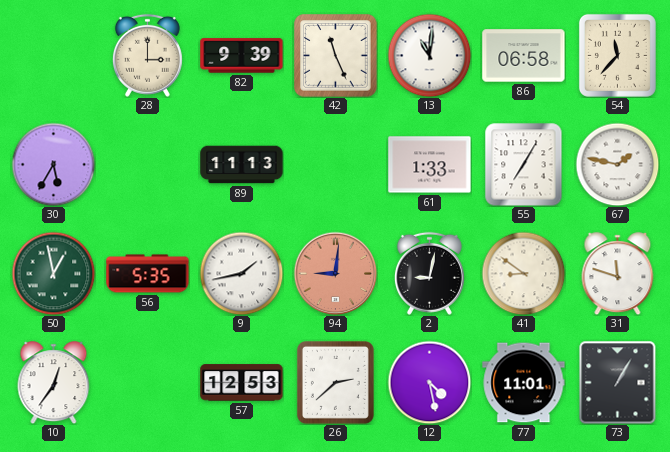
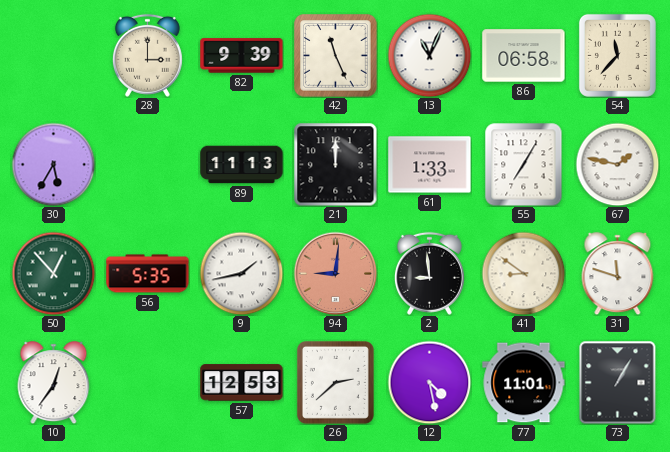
13: 11:01 -> 11:04
21: none -> 12:00
50: 12:58 -> 12:53
2: 9:02 -> 8:59
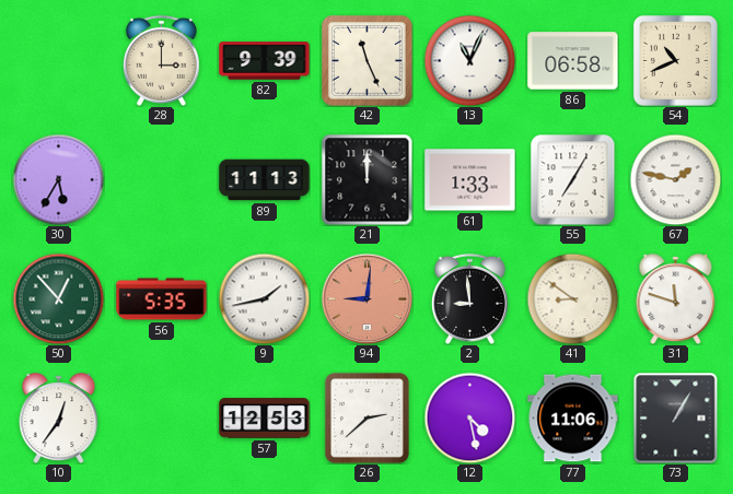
54: 11:37 -> 10:41
77: 11:01 -> 11:06
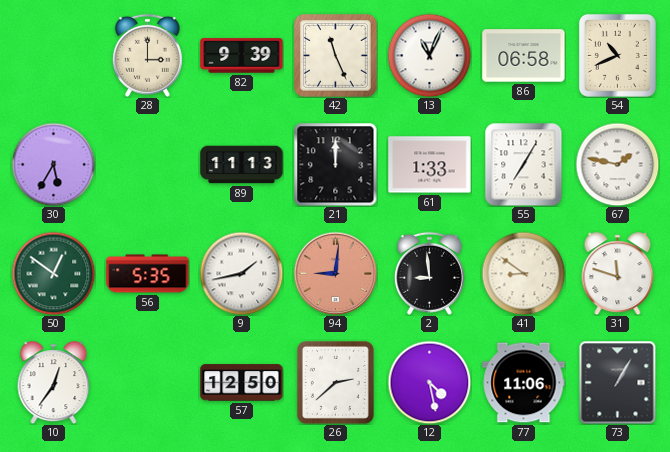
50: 12:53 -> 12:51
57: 12:53 -> 12:50
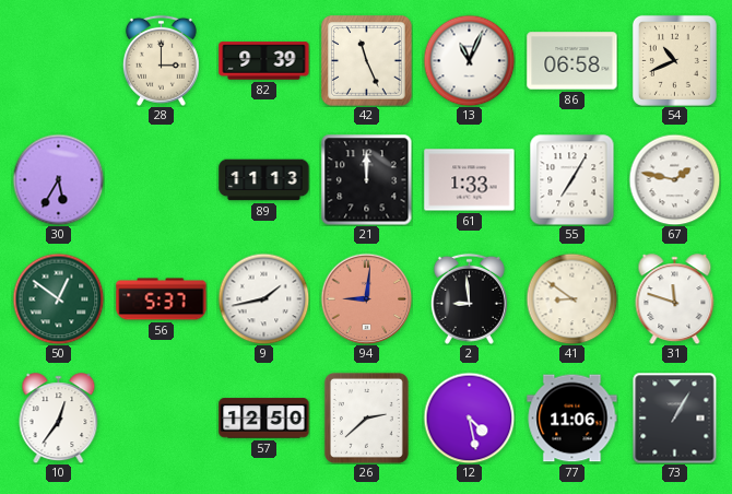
56: 5:35 -> 5:37
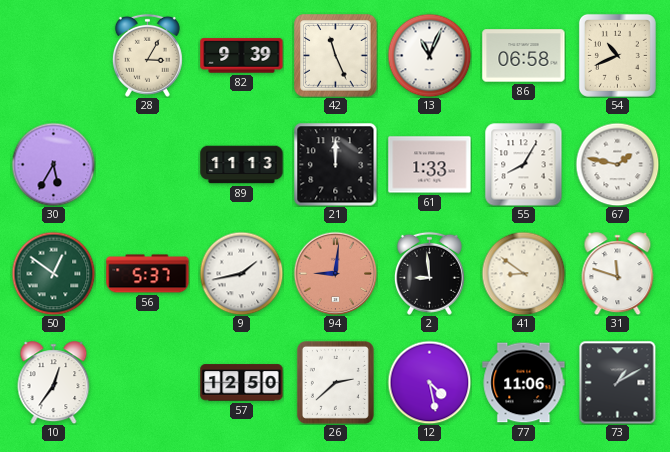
28: 3:00 -> 3:05
55: 7:05 -> 8:05
73: 1:05 -> 1:10
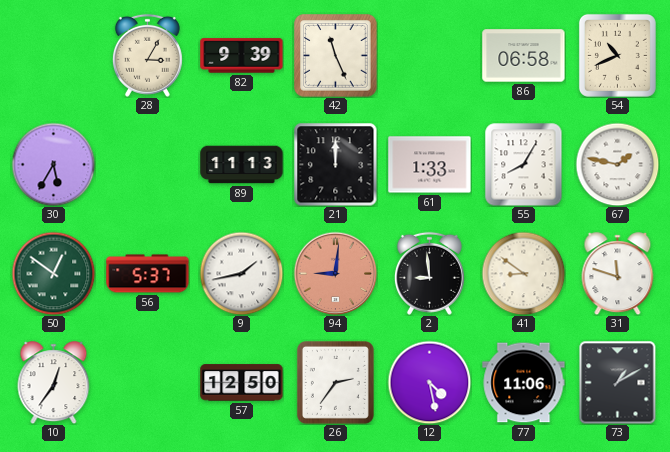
13: 11:04 -> none
26: 2:38 -> 2:36
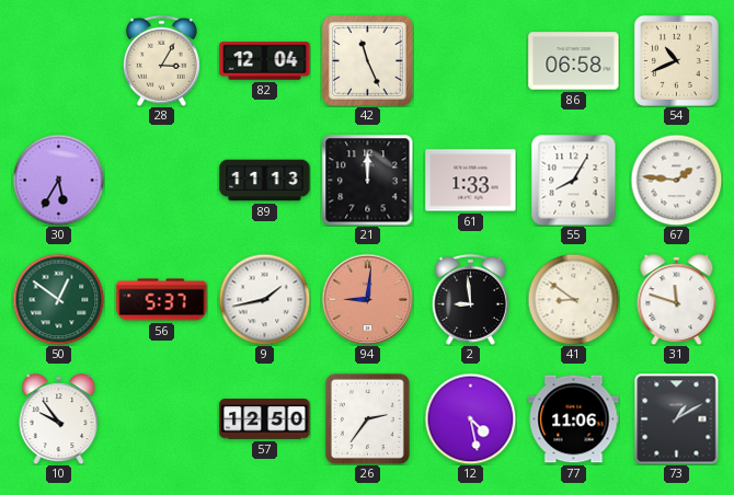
82: 9:39 -> 12:04
67: 1:47 -> 1:46
10: 12:36 -> 9:54
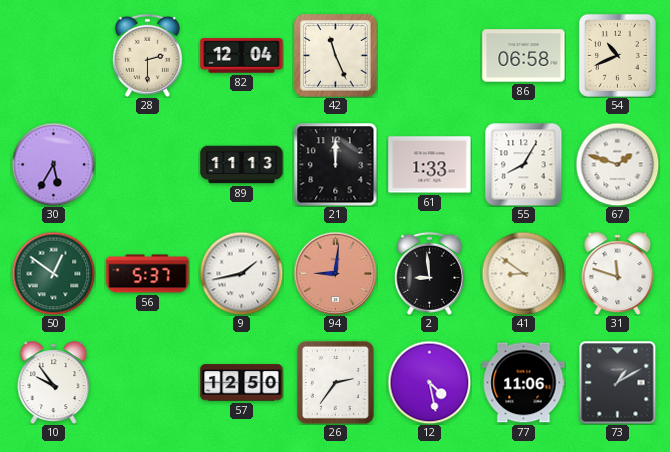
28: 3:05 -> 2:30
67: 1:46 -> 1:48
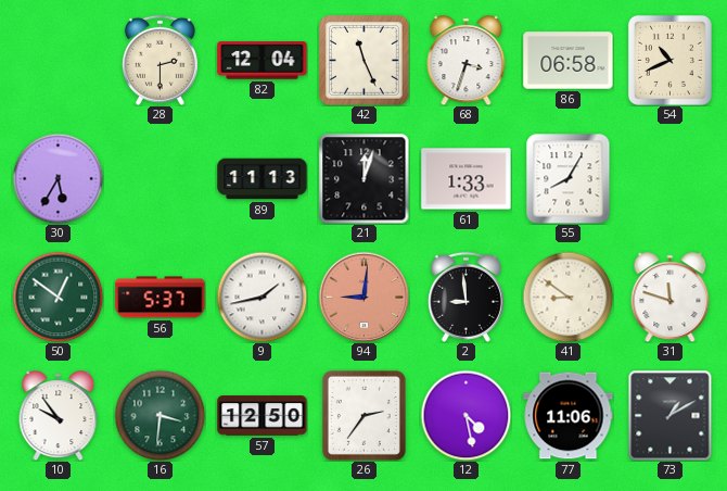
68: none -> 3:33
21: 12:00 -> 12:03
67: 1:48 -> none
16: none -> 3:31
